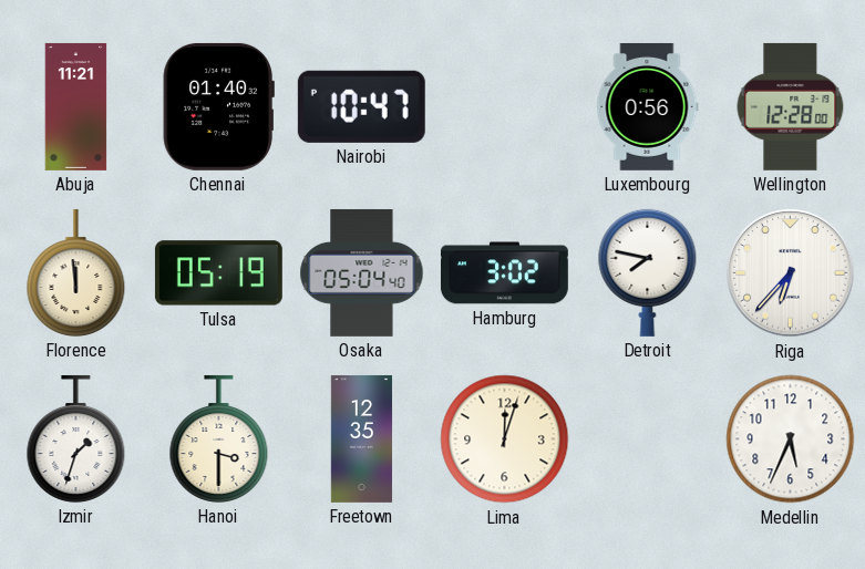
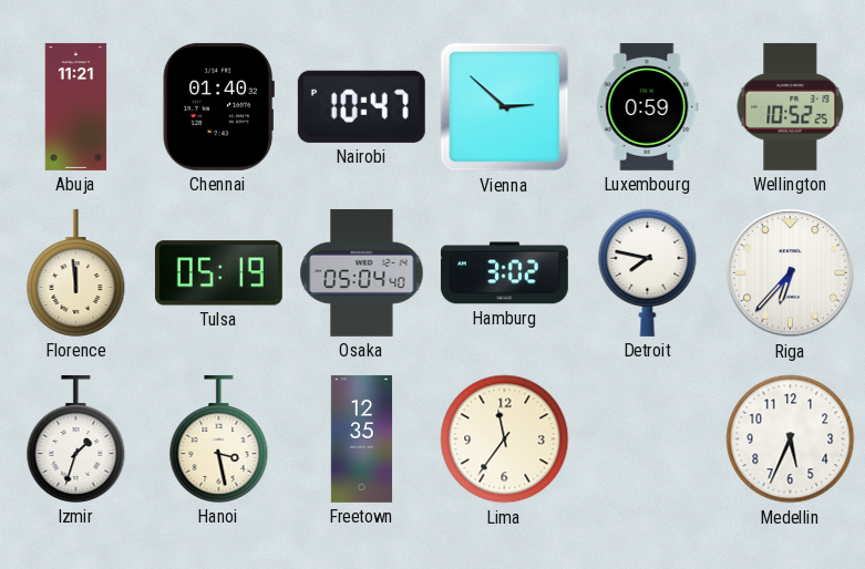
Vienna: none -> 2:52
Luxembourg: 0:56 -> 0:59
Wellington: 12:28 -> 10:52
Hanoi: 3:30 -> 3:28
Lima: 12:03 -> 11:36
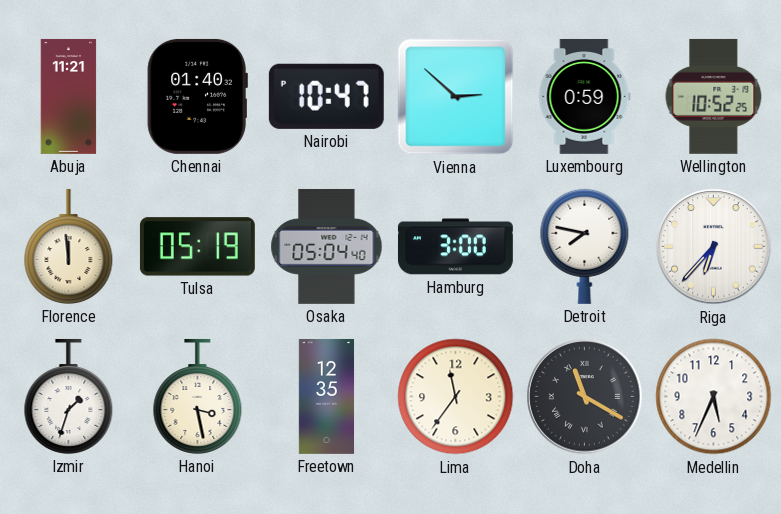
Hamburg: 3:02 -> 3:00
Doha: none -> 11:20
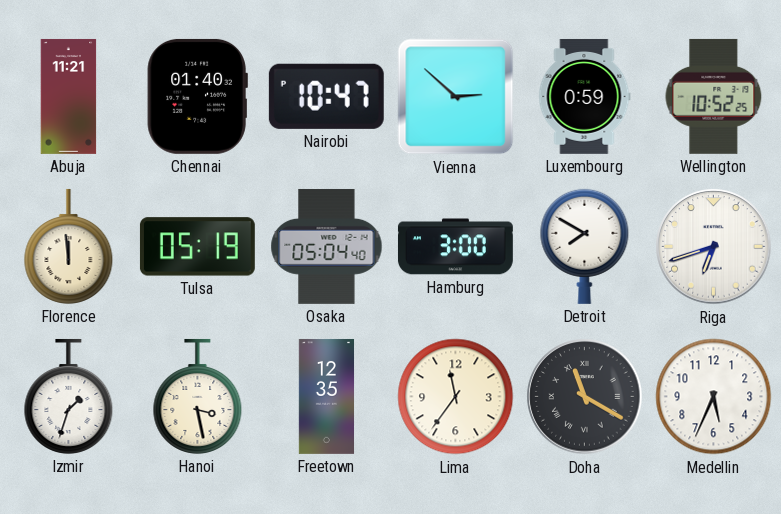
Detroit: 7:47 -> 7:50
Riga: 6:37 -> 6:42
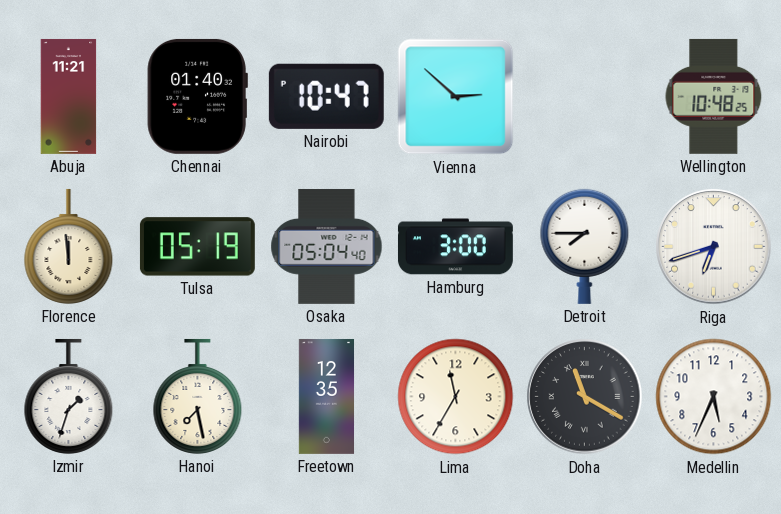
Luxembourg: 0:59 -> none
Wellington: 10:52 -> 10:48
Detroit: 7:50 -> 7:45
Hanoi: 3:28 -> 7:28
Lima: 11:36 -> 11:35
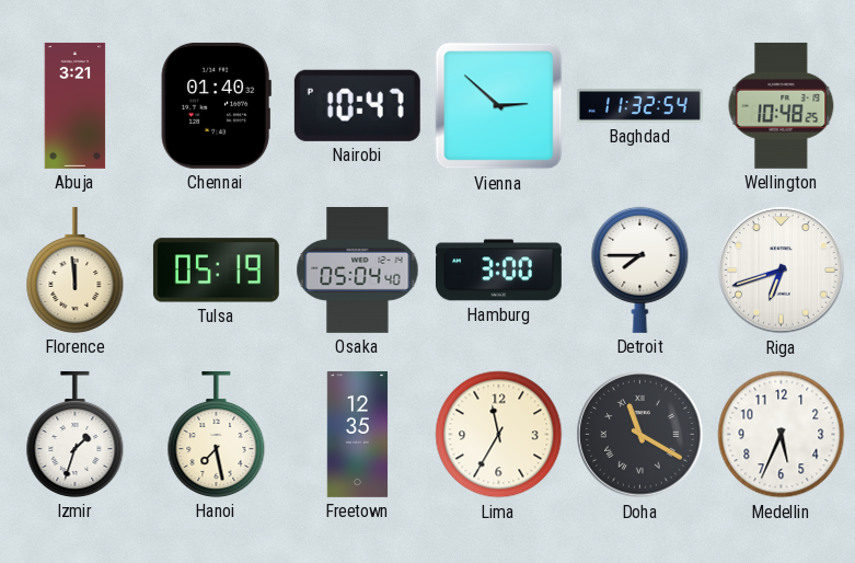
Abuja: 11:21 -> 3:21
Baghdad: none -> 11:32
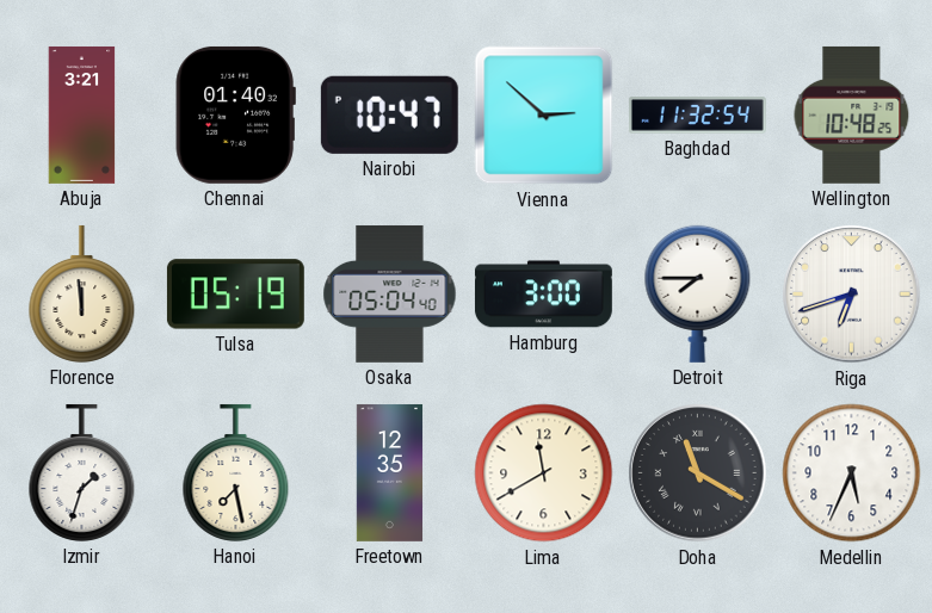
Lima: 11:35 -> 11:40
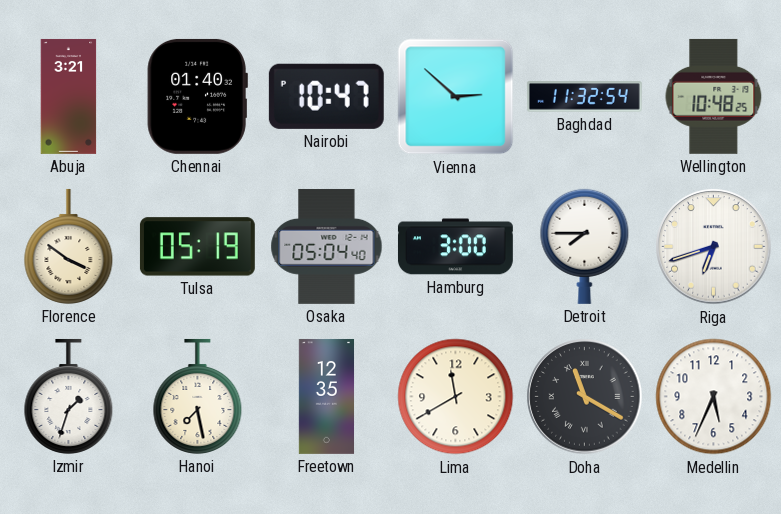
Florence: 11:59 -> 3:51
